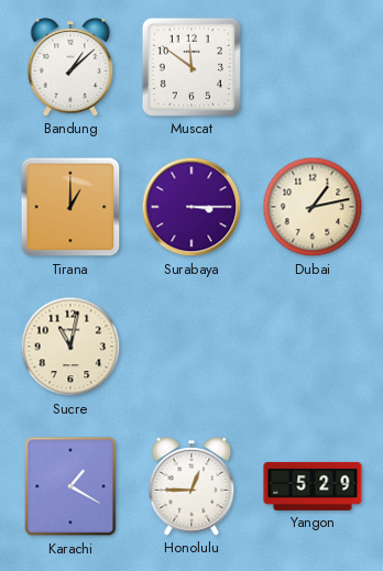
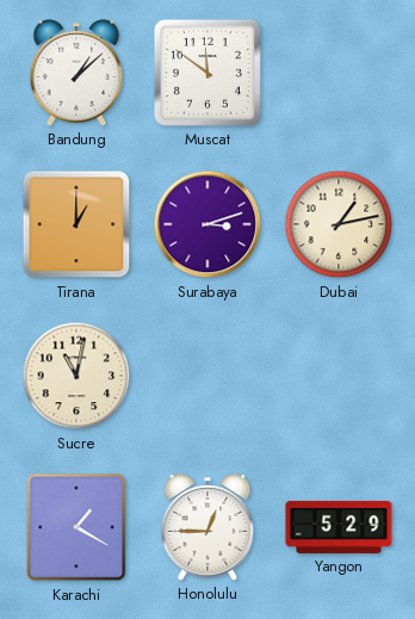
Surabaya: 3:15 -> 3:12
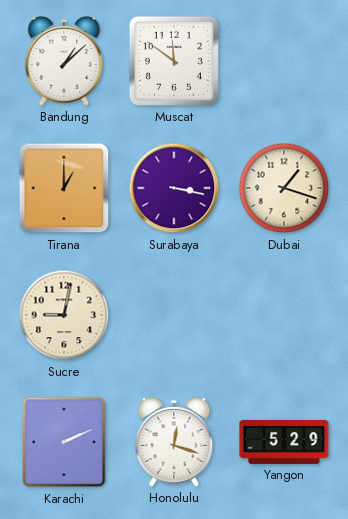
Surabaya: 3:12 -> 3:17
Dubai: 1:13 -> 1:18
Sucre: 11:02 -> 9:02
Karachi: 1:20 -> 2:11
Honolulu: 12:45 -> 12:18
